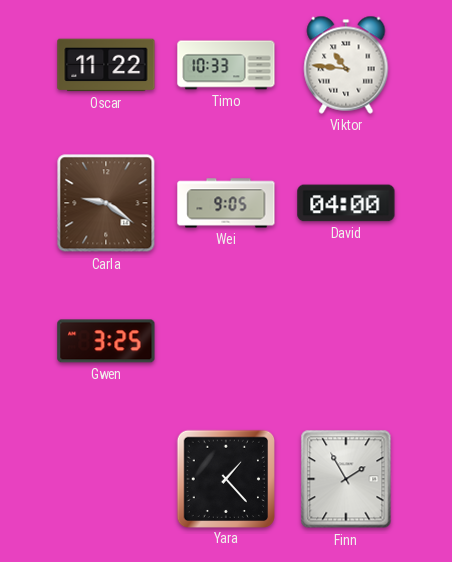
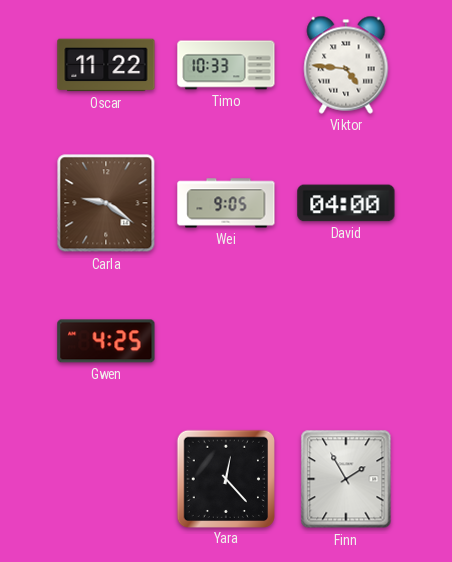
Viktor: 10:46 -> 4:46
Gwen: 3:25 -> 4:25
Yara: 1:23 -> 12:23
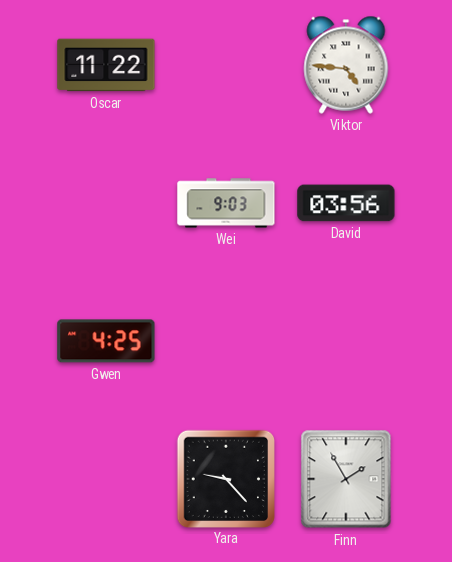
Timo: 10:33 -> none
Carla: 9:21 -> none
Wei: 9:05 -> 9:03
David: 04:00 -> 03:56
Yara: 12:23 -> 9:23
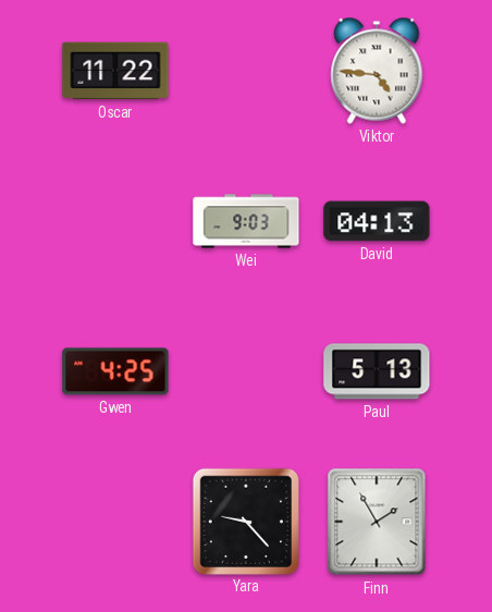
David: 03:56 -> 04:13
Paul: none -> 5:13
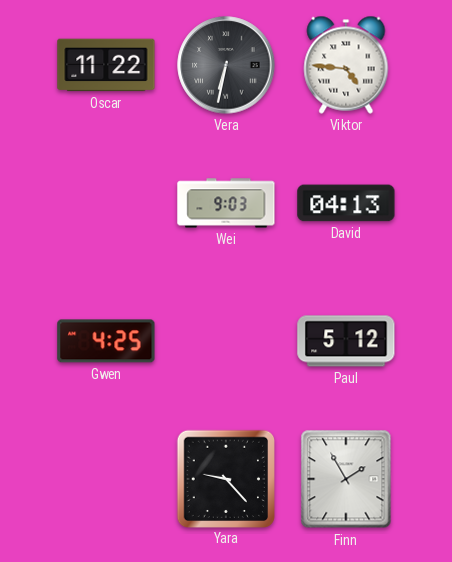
Vera: none -> 6:32
Paul: 5:13 -> 5:12
